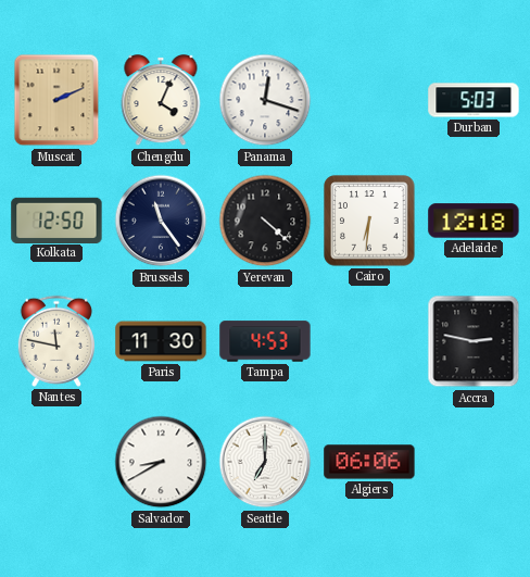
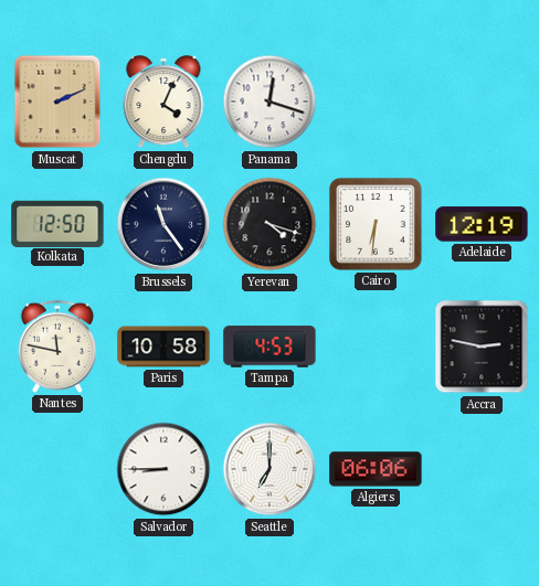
Durban: 5:03 -> none
Yerevan: 4:22 -> 4:18
Adelaide: 12:18 -> 12:19
Paris: 11:30 -> 10:58
Salvador: 8:40 -> 8:45
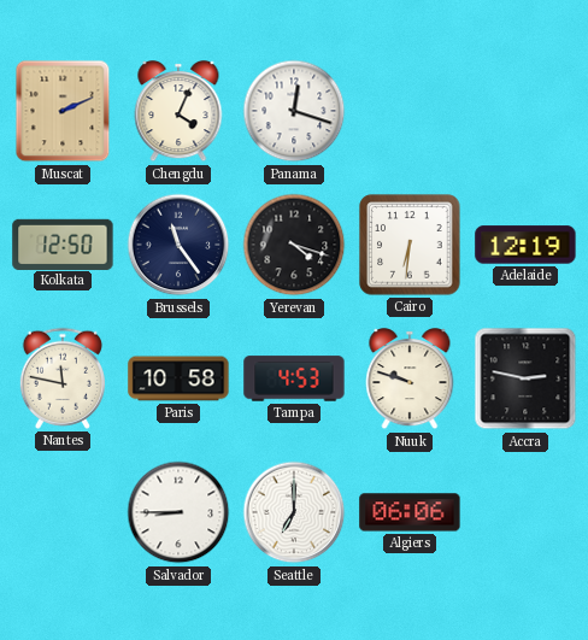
Nuuk: none -> 9:48
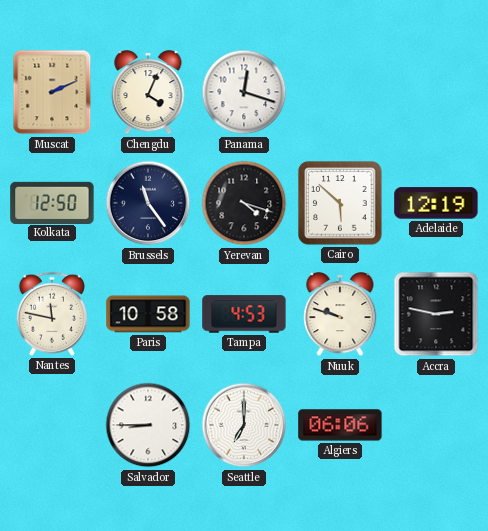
Cairo: 6:31 -> 5:52
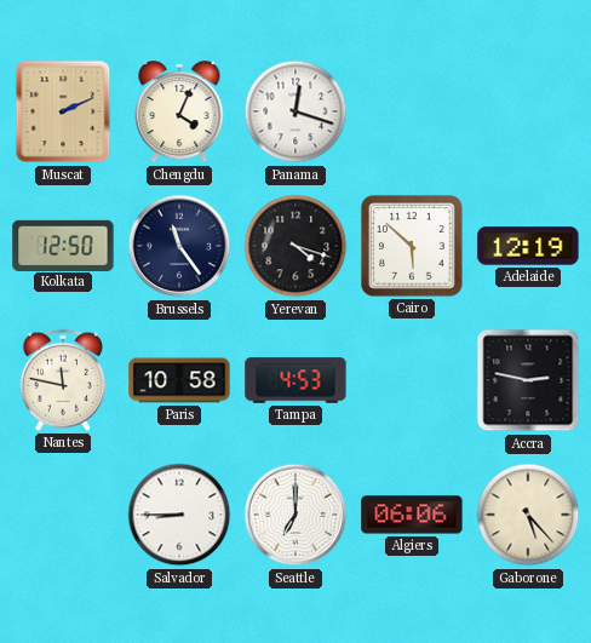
Nuuk: 9:48 -> none
Gaborone: none -> 5:23
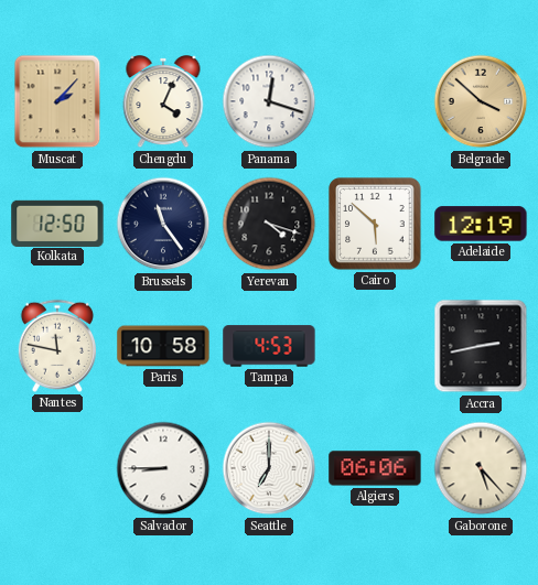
Muscat: 2:11 -> 2:07
Belgrade: none -> 3:52
Accra: 2:47 -> 2:43
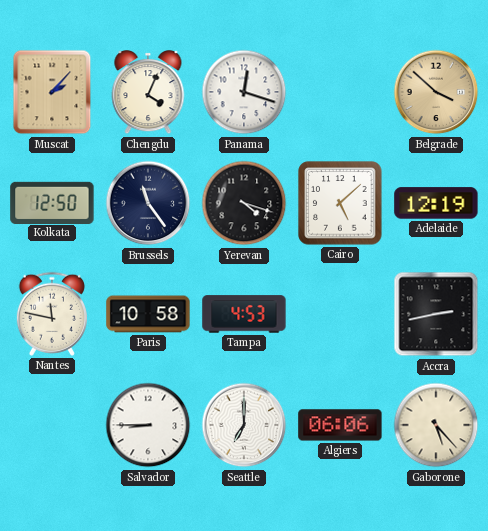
Cairo: 5:52 -> 5:08
